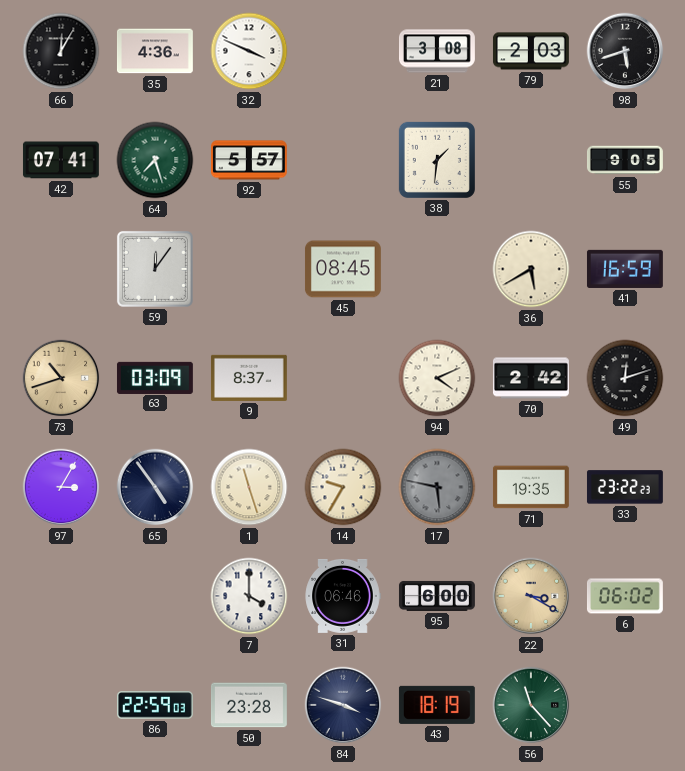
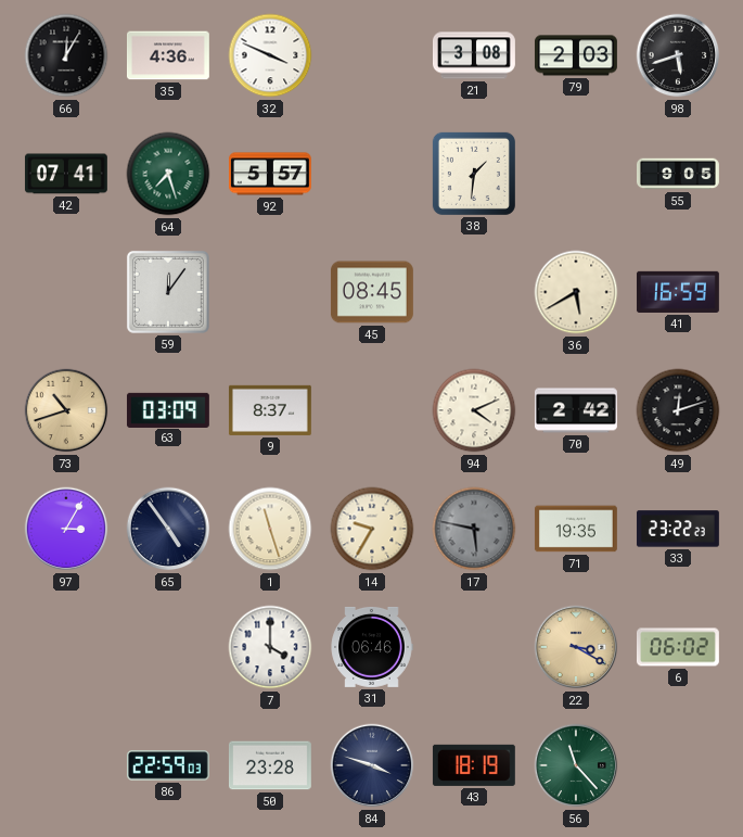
95: 6:00 -> none
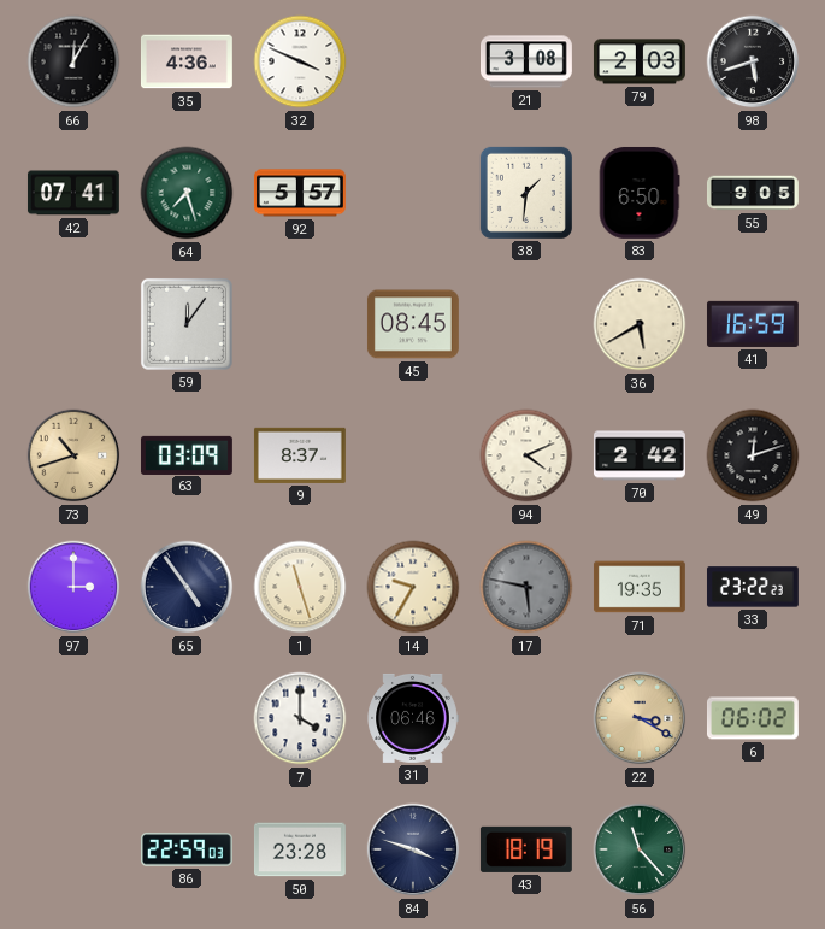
83: none -> 6:50
97: 3:05 -> 3:00
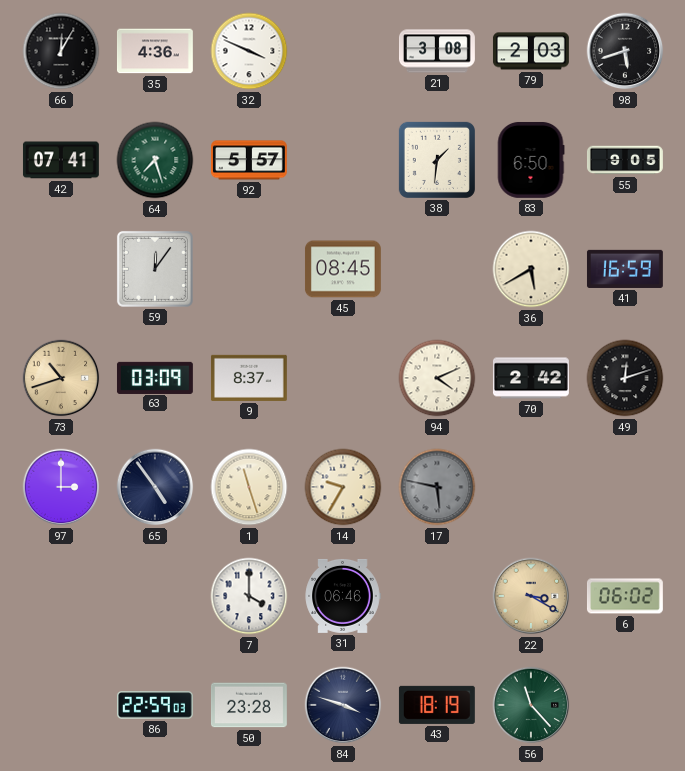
71: 19:35 -> none
33: 23:22 -> none
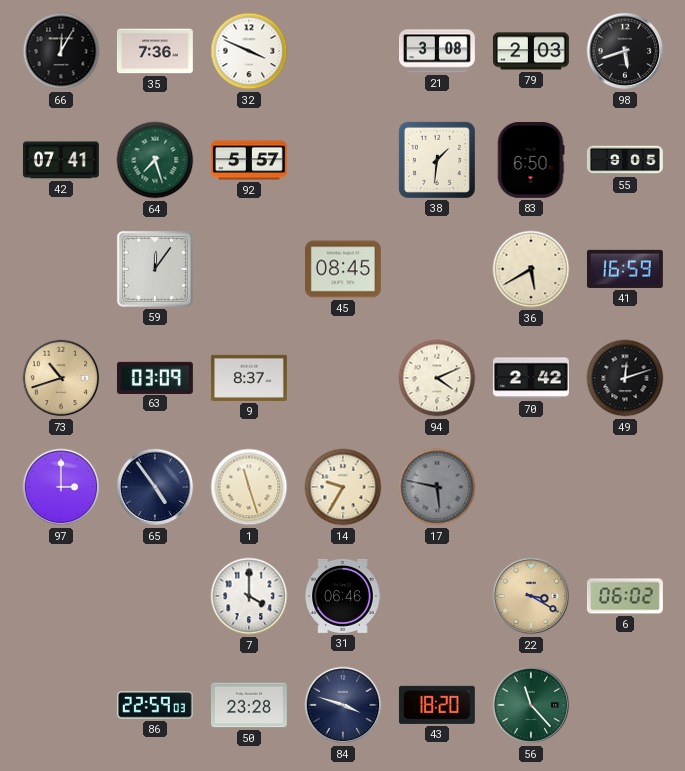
35: 4:36 -> 7:36
43: 18:19 -> 18:20
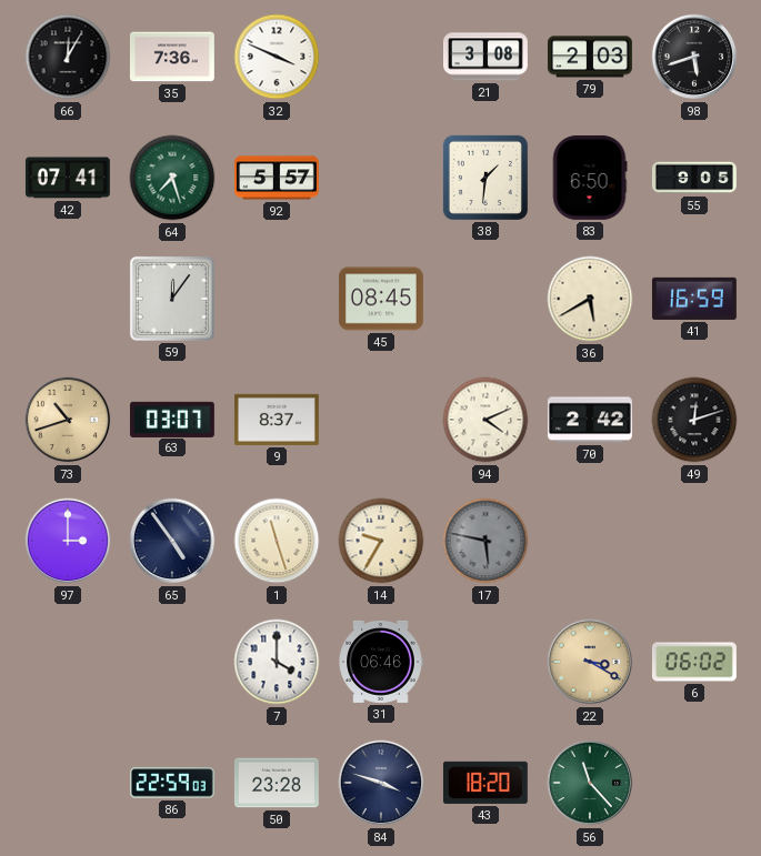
63: 03:09 -> 03:07
